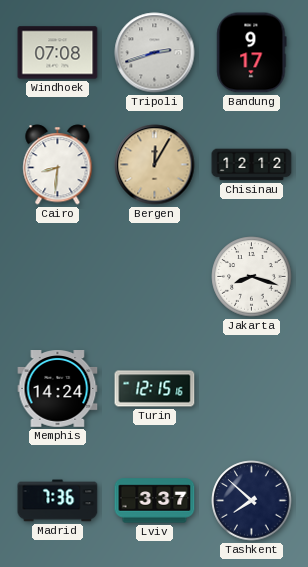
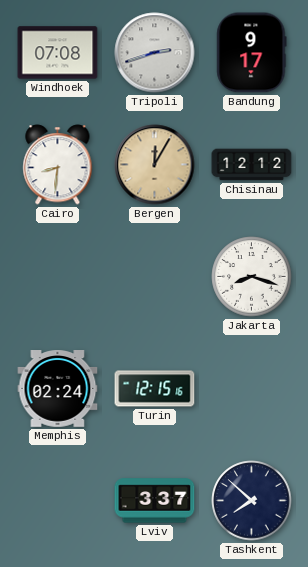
Memphis: 14:24 -> 02:24
Madrid: 7:36 -> none
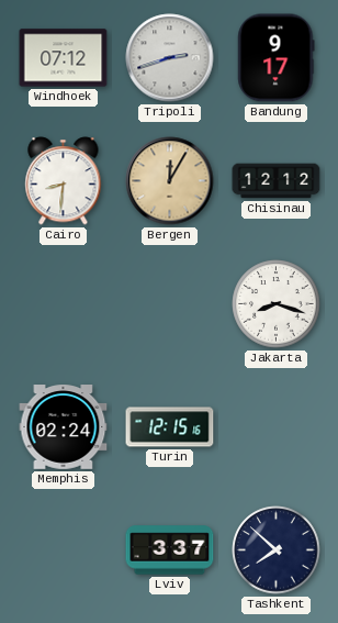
Windhoek: 07:08 -> 07:12
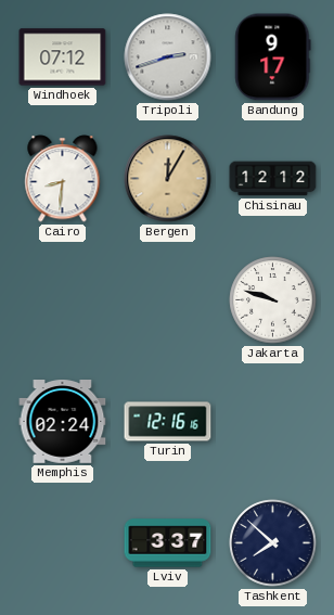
Jakarta: 8:18 -> 9:48
Turin: 12:15 -> 12:16
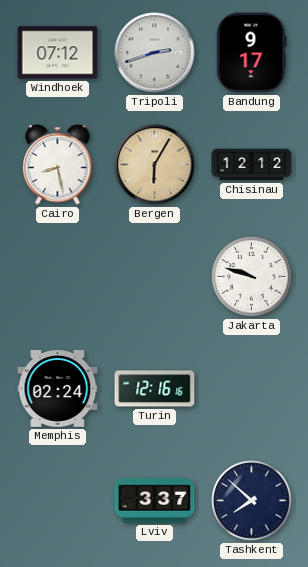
Cairo: 8:31 -> 8:28
Bergen: 12:05 -> 6:05
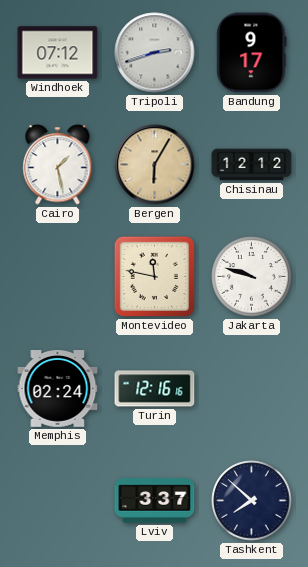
Cairo: 8:28 -> 1:28
Montevideo: none -> 11:47
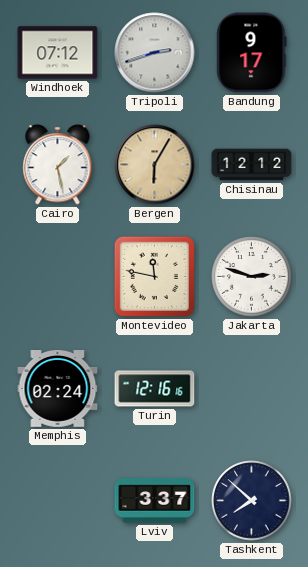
Jakarta: 9:48 -> 2:48
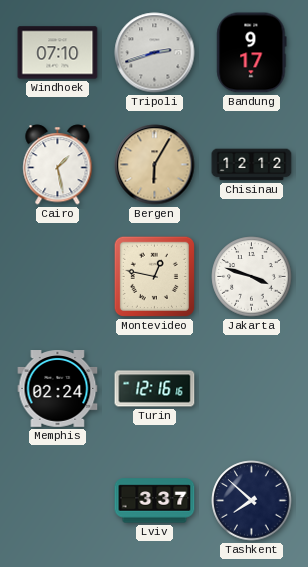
Windhoek: 07:12 -> 07:10
Montevideo: 11:47 -> 12:47
Jakarta: 2:48 -> 3:48
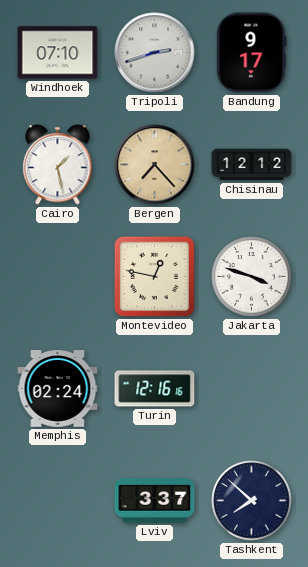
Bergen: 6:05 -> 7:23
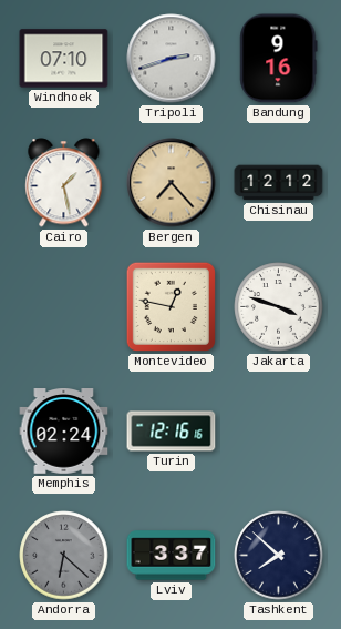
Bandung: 9:17 -> 9:16
Andorra: none -> 6:22
